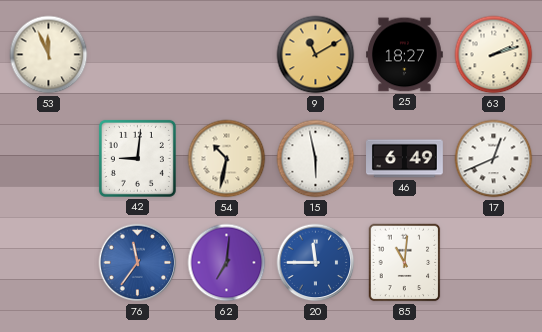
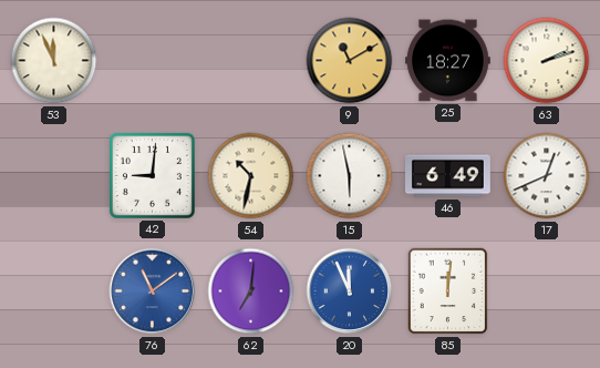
76: 11:36 -> 11:09
20: 11:45 -> 11:56
85: 11:01 -> 12:01
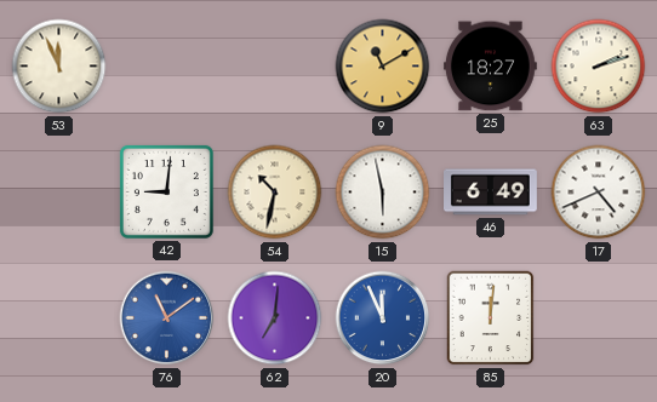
17: 12:41 -> 4:41
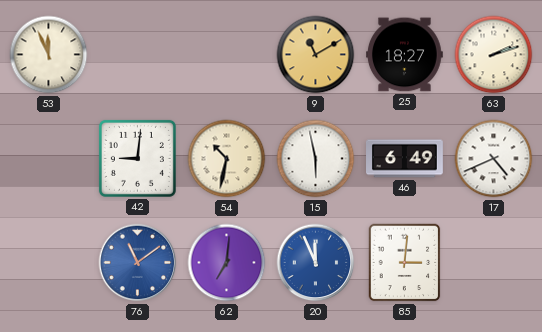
85: 12:01 -> 3:01
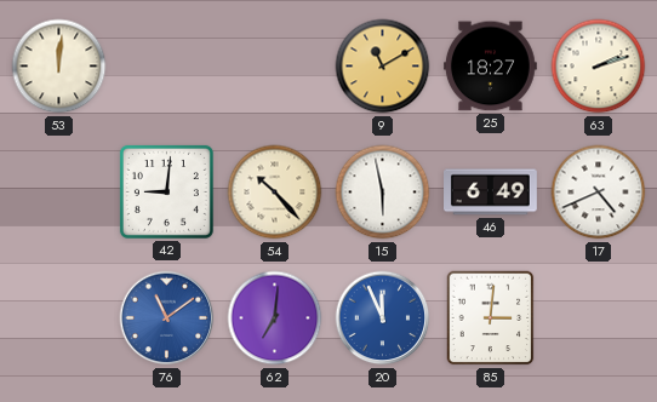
53: 11:56 -> 12:01
54: 10:32 -> 10:23
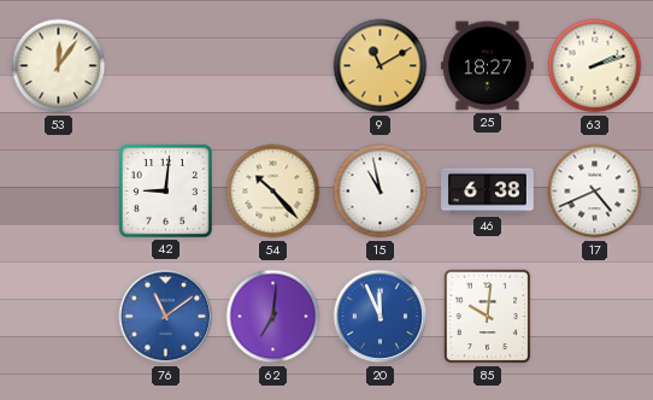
53: 12:01 -> 12:06
15: 5:58 -> 10:58
46: 6:49 -> 6:38
85: 3:01 -> 10:01
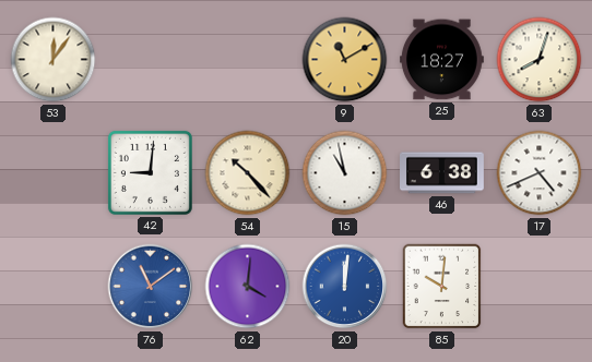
63: 2:12 -> 8:03
62: 7:01 -> 4:01
20: 11:56 -> 12:01
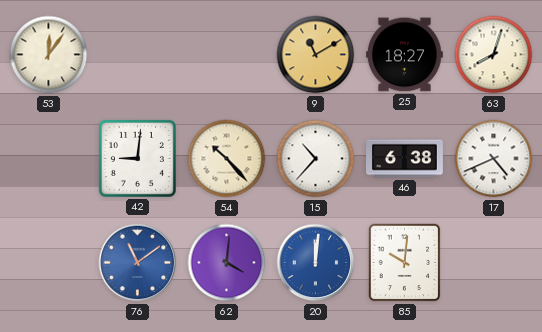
15: 10:58 -> 10:37
